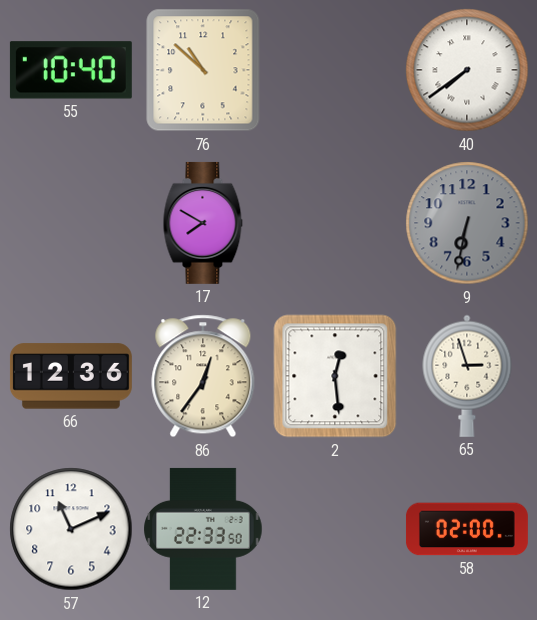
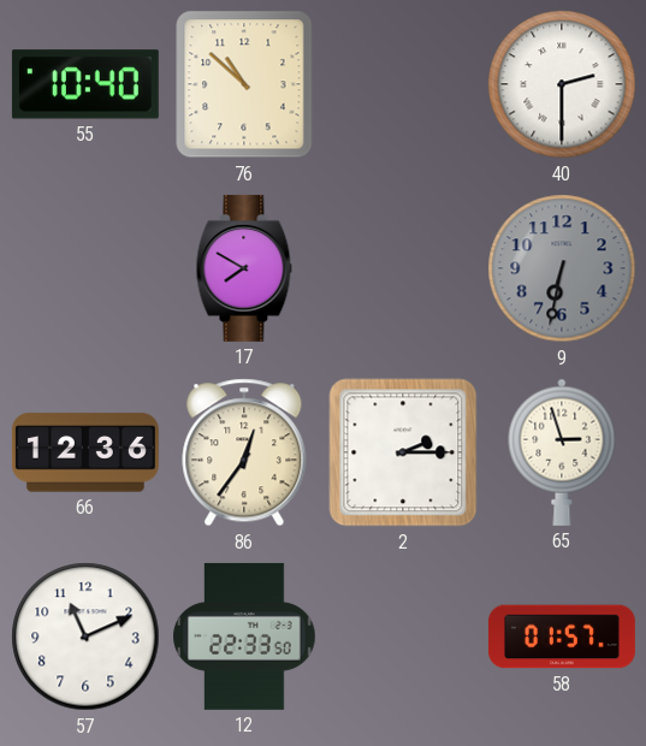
40: 7:39 -> 2:30
2: 12:29 -> 2:15
58: 02:00 -> 01:57
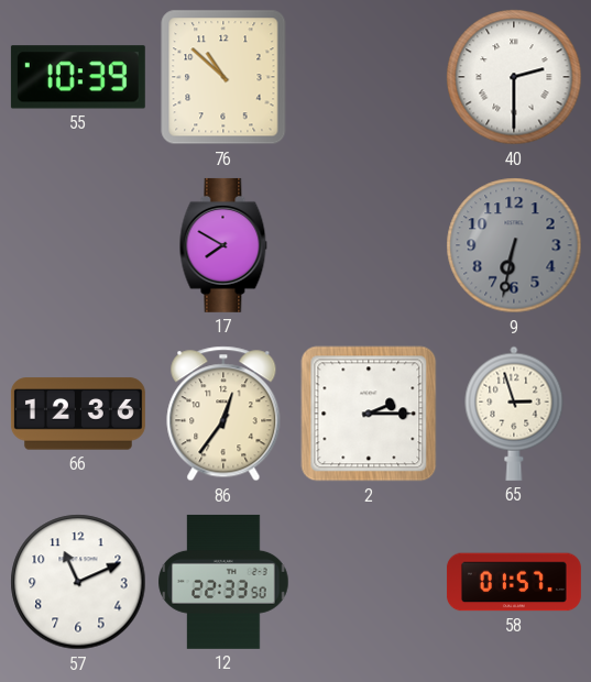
55: 10:40 -> 10:39
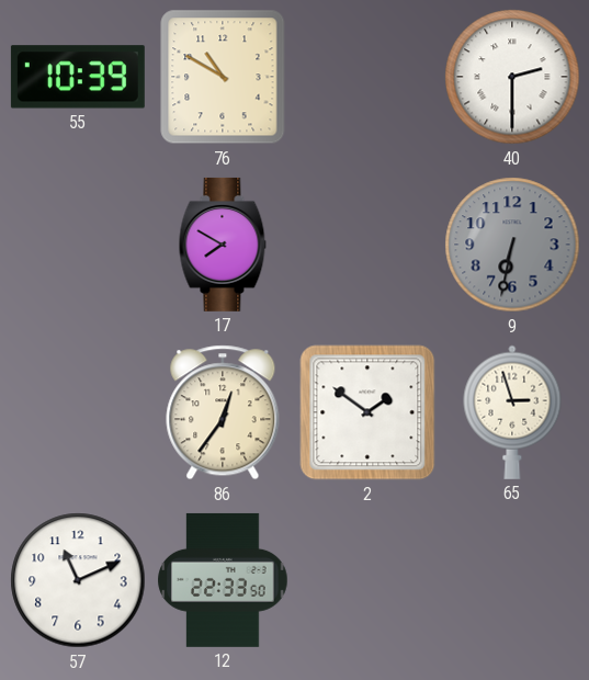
76: 10:52 -> 10:50
66: 12:36 -> none
2: 2:15 -> 1:51
58: 01:57 -> none
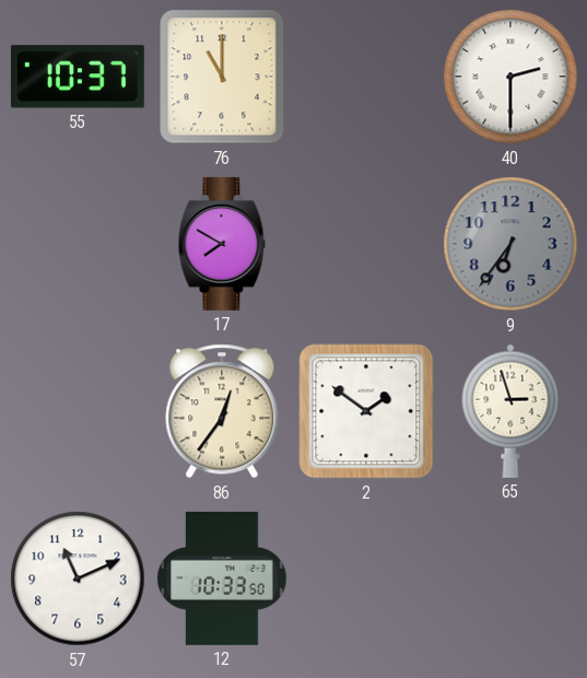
55: 10:39 -> 10:37
76: 10:50 -> 11:00
9: 6:32 -> 6:36
12: 22:33 -> 10:33
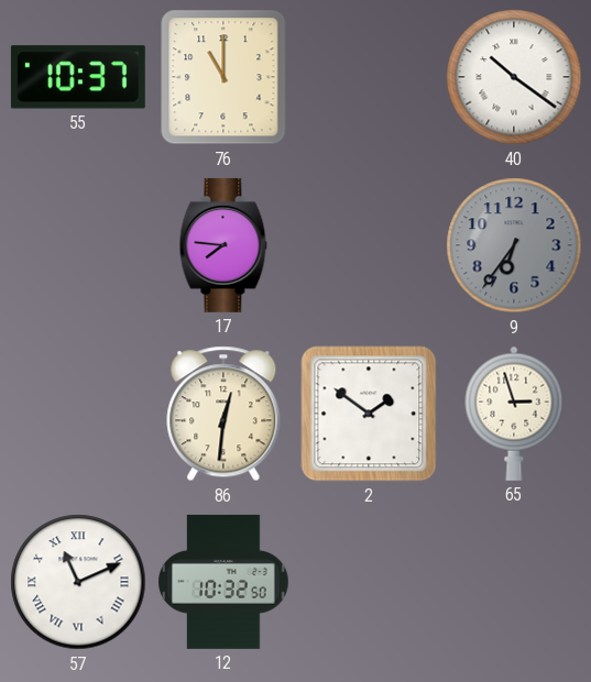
40: 2:30 -> 10:21
17: 7:50 -> 7:46
86: 12:36 -> 12:31
57 numerals: Arabic -> Roman
12: 10:33 -> 10:32
